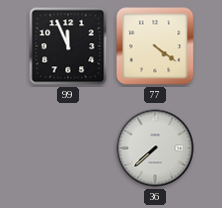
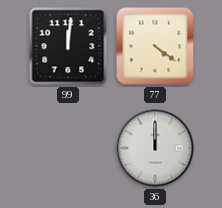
99: 11:56 -> 12:01
36: 7:38 -> 12:00
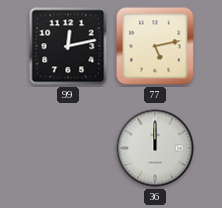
99: 12:01 -> 12:13
77: 4:21 -> 5:13
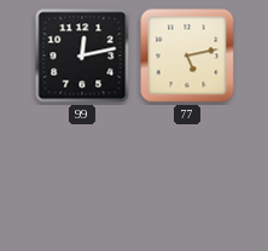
36: 12:00 -> none
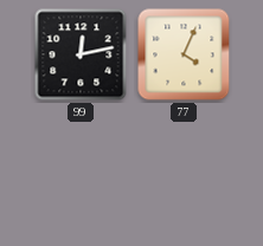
77: 5:13 -> 4:04
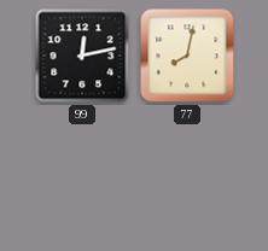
77: 4:04 -> 8:02
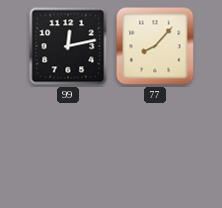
77: 8:02 -> 8:07
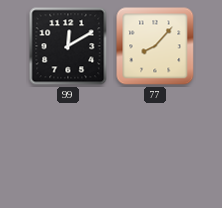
99: 12:13 -> 12:10
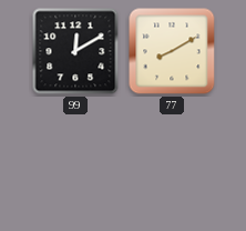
77: 8:07 -> 8:10
